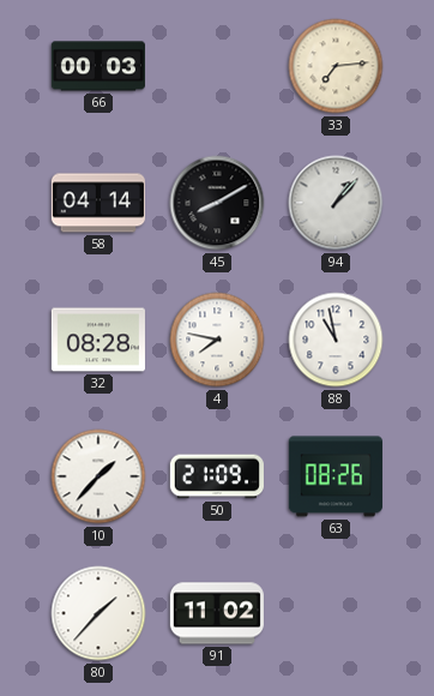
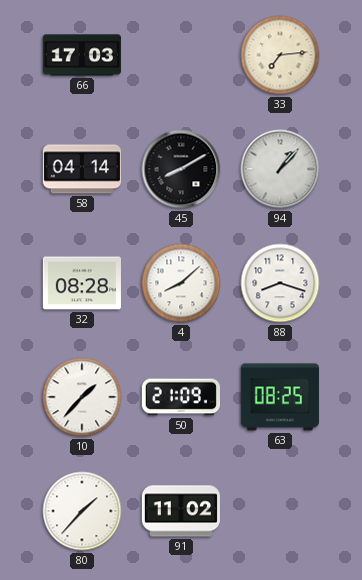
66: 00:03 -> 17:03
4: 7:47 -> 8:08
88: 10:58 -> 8:18
63: 08:26 -> 08:25
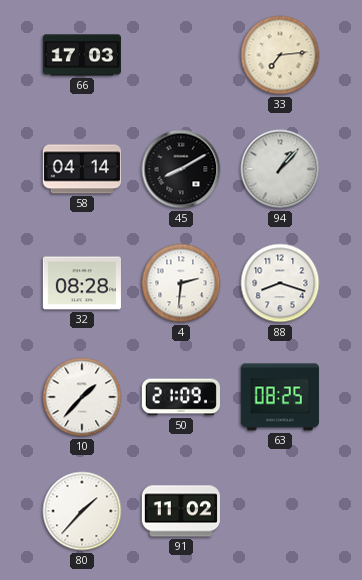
4: 8:08 -> 2:31
